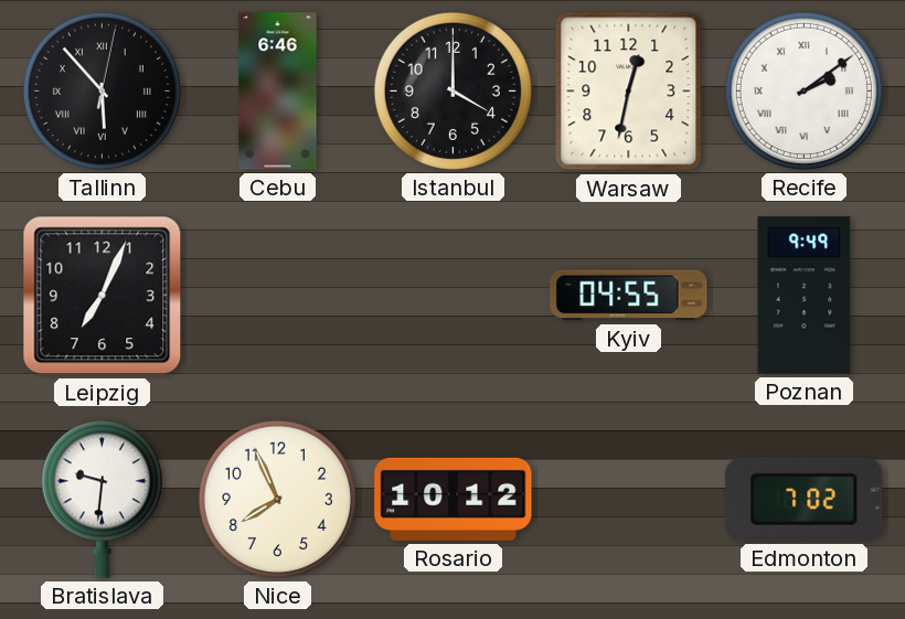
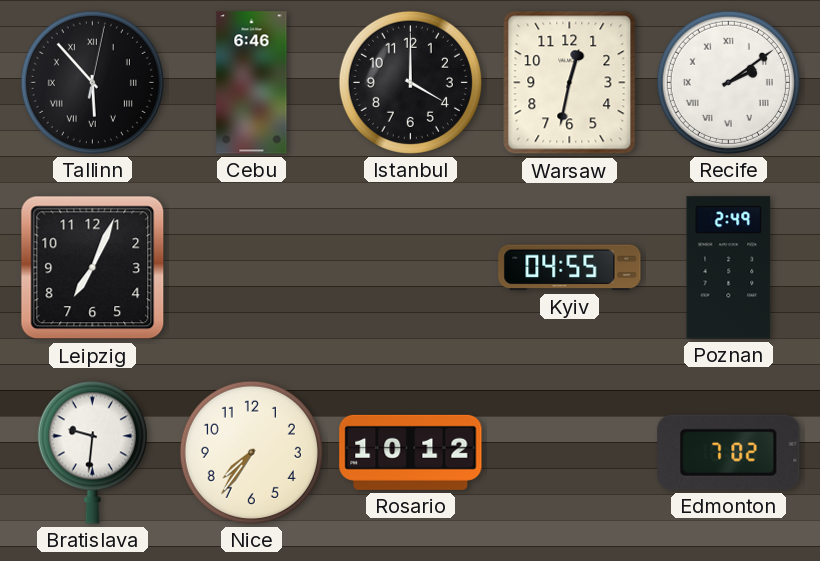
Poznan: 9:49 -> 2:49
Nice: 7:56 -> 7:36
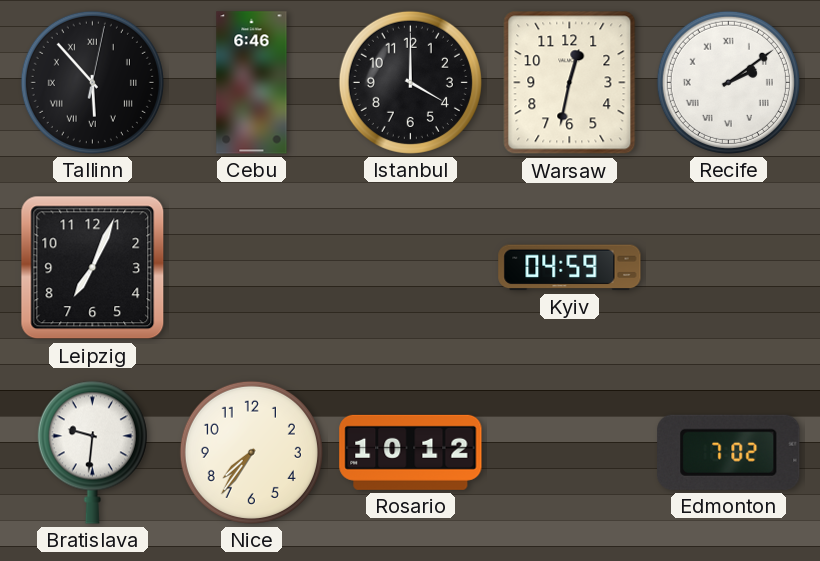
Kyiv: 04:55 -> 04:59
Poznan: 2:49 -> none
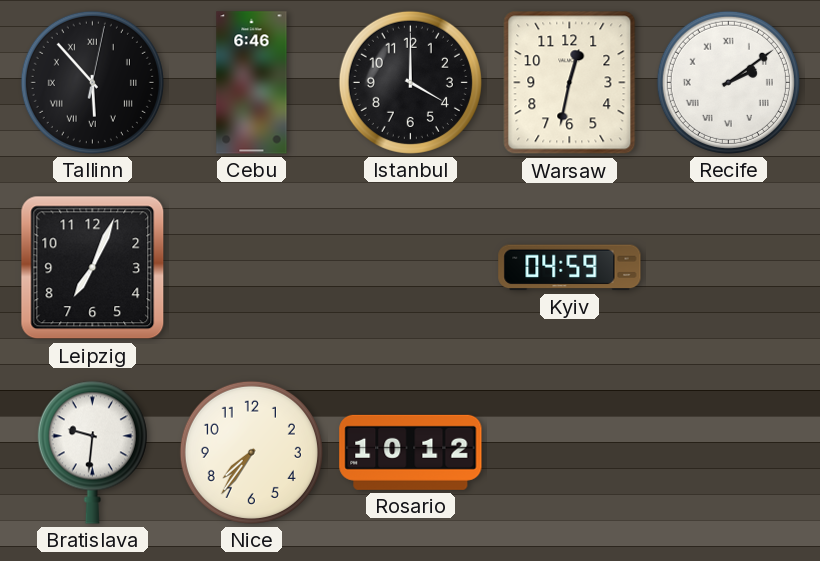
Edmonton: 7:02 -> none
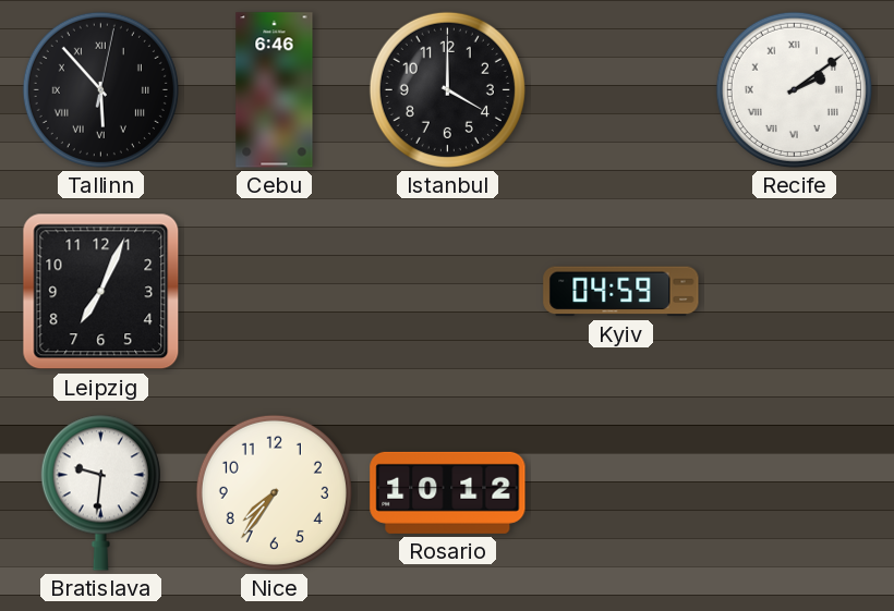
Warsaw: 12:32 -> none
